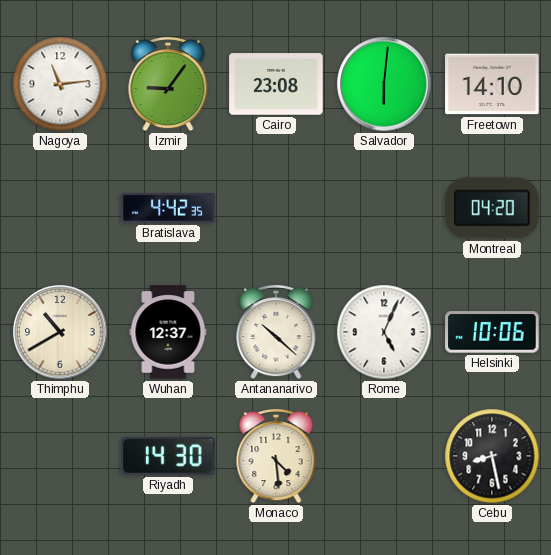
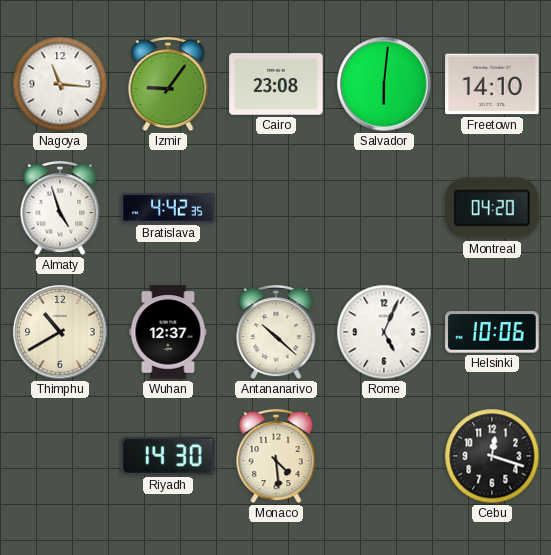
Nagoya: 11:14 -> 11:16
Almaty: none -> 4:57
Cebu: 8:28 -> 12:18
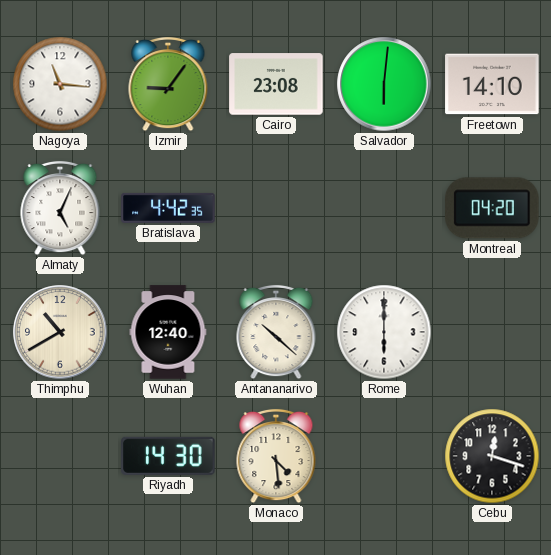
Almaty: 4:57 -> 5:04
Wuhan: 12:37 -> 12:40
Rome: 5:04 -> 6:00
Helsinki: 10:06 -> none
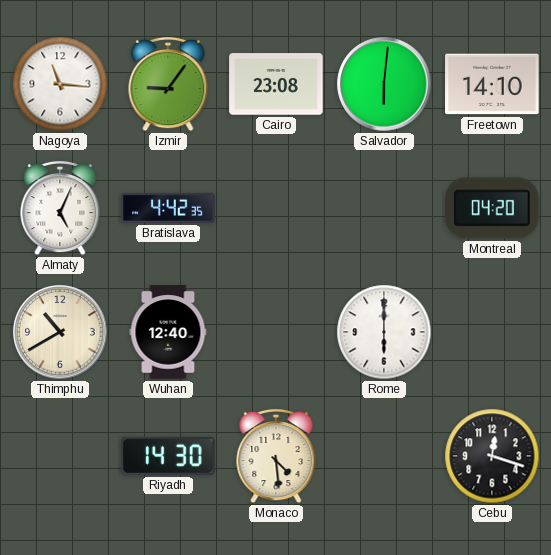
Antananarivo: 10:22 -> none
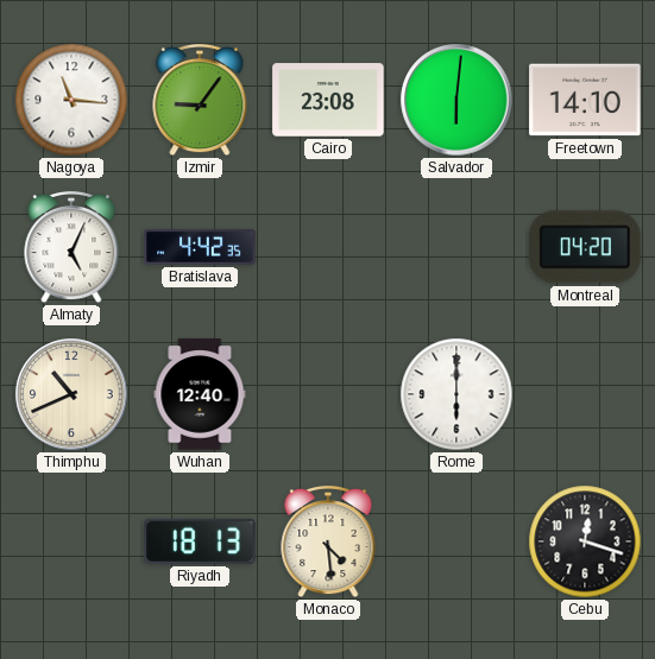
Thimphu: 10:40 -> 10:41
Riyadh: 14:30 -> 18:13
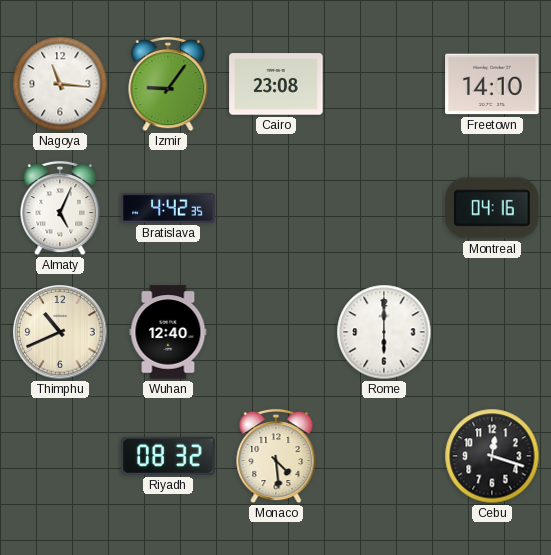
Salvador: 6:01 -> none
Montreal: 04:20 -> 04:16
Riyadh: 18:13 -> 08:32
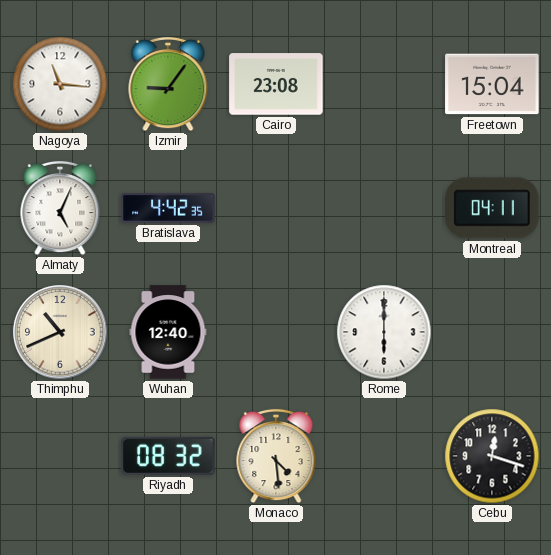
Freetown: 14:10 -> 15:04
Montreal: 04:16 -> 04:11
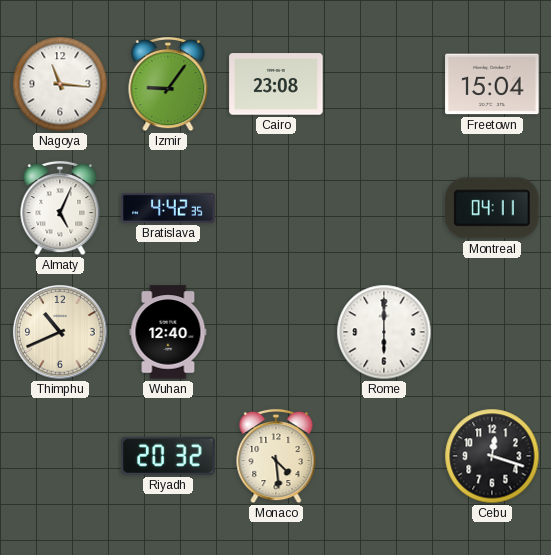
Riyadh: 08:32 -> 20:32
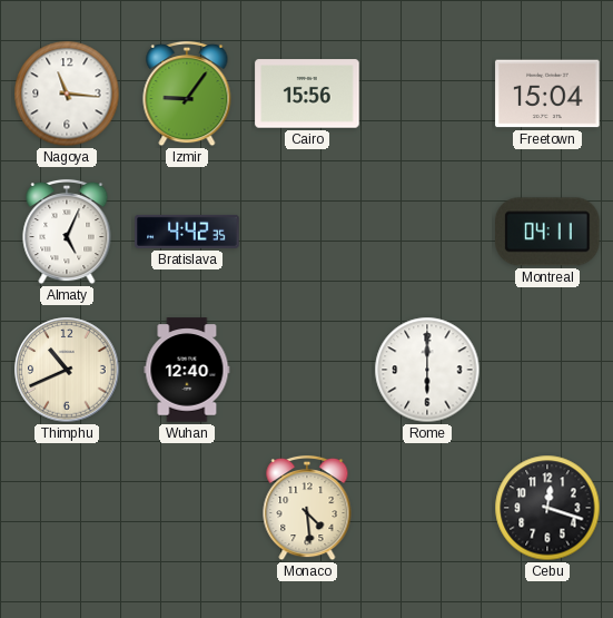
Cairo: 23:08 -> 15:56
Riyadh: 20:32 -> none
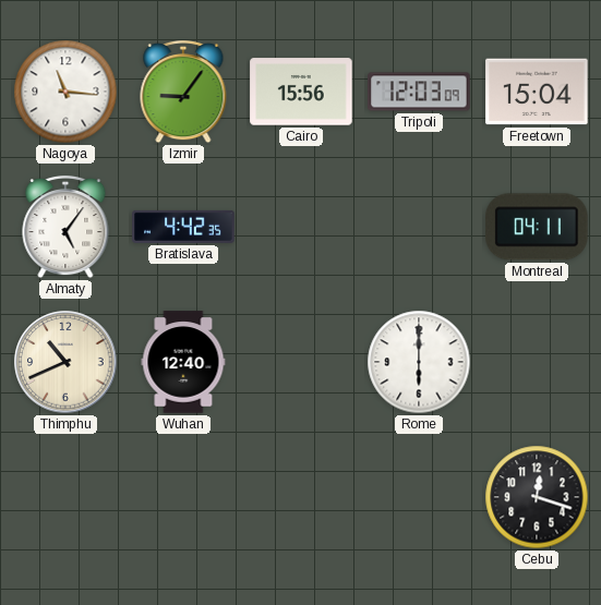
Tripoli: none -> 12:03
Almaty: 5:04 -> 5:06
Monaco: 4:29 -> none
